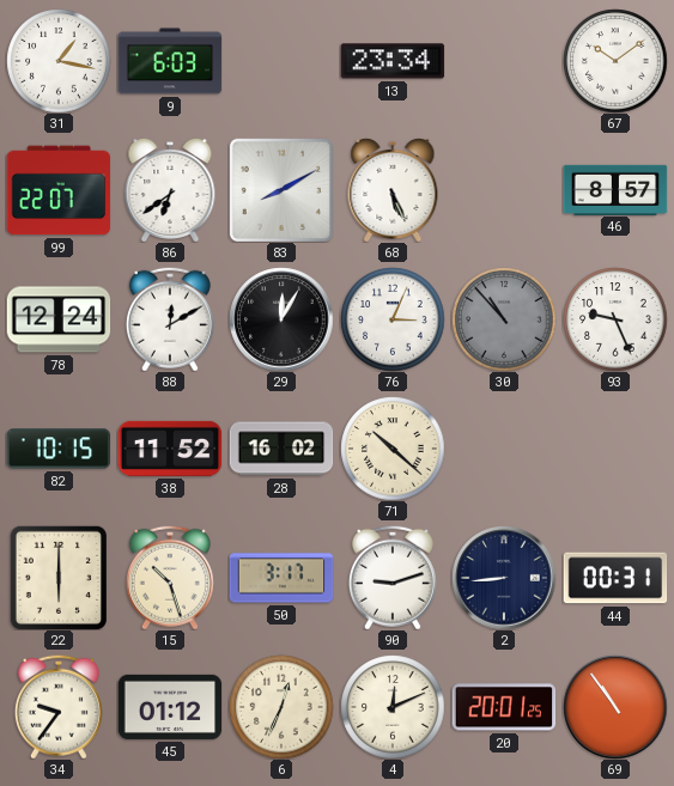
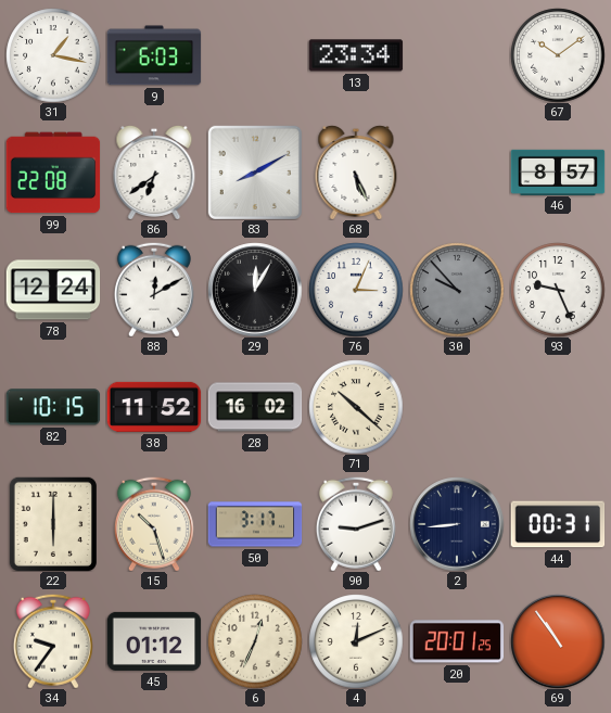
99: 22:07 -> 22:08
30: 10:53 -> 9:53
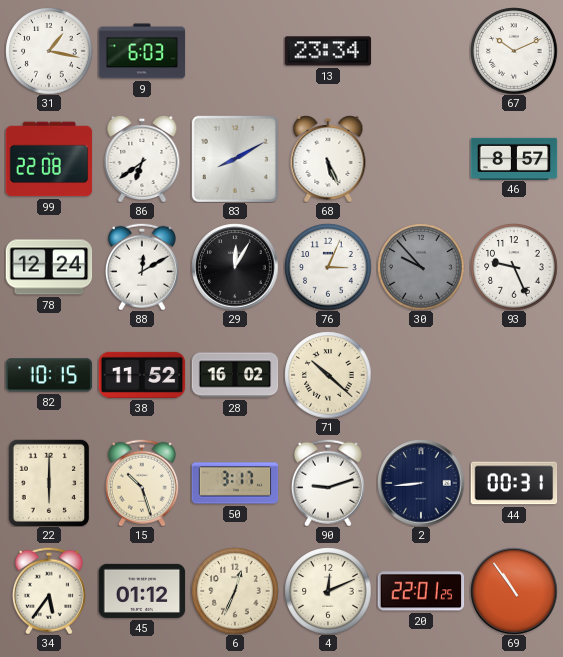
67: 10:09 -> 10:11
34: 9:36 -> 5:36
20: 20:01 -> 22:01
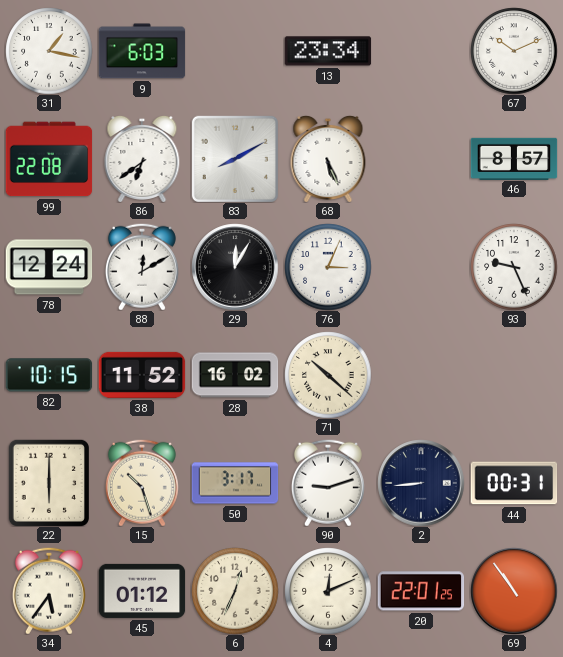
30: 9:53 -> none
